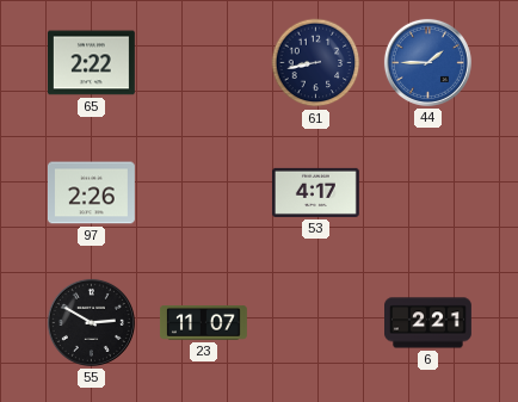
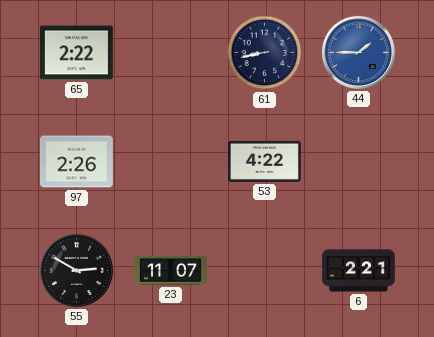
53: 4:17 -> 4:22
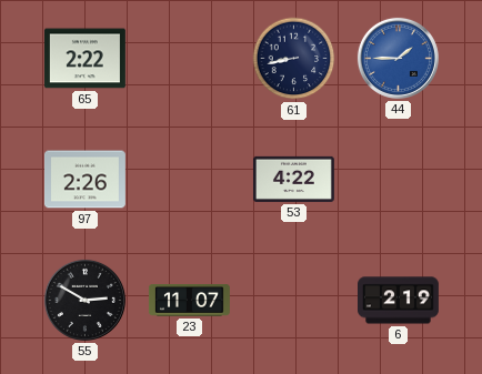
6: 2:21 -> 2:19
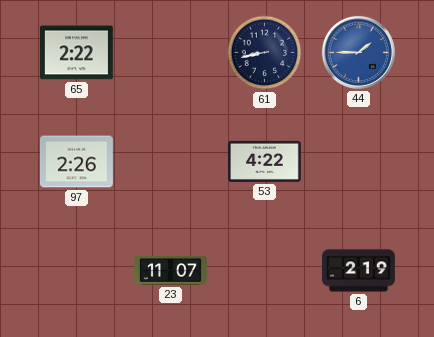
55: 2:50 -> none
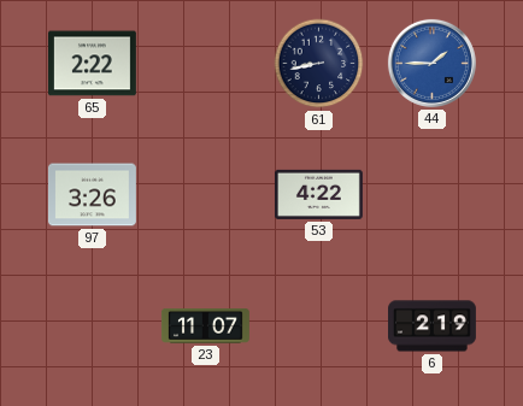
97: 2:26 -> 3:26
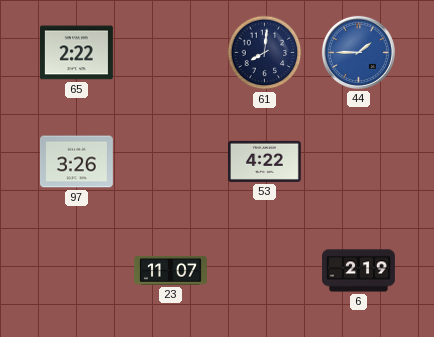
61: 8:43 -> 8:01
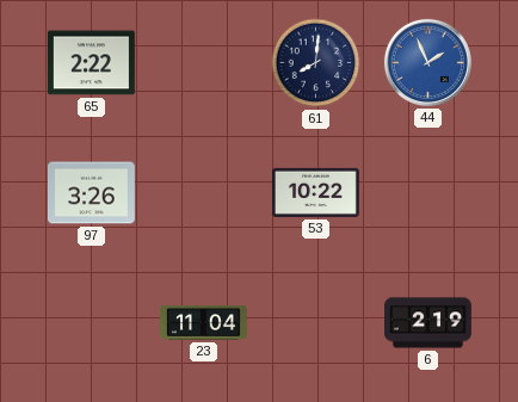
44: 1:45 -> 1:56
53: 4:22 -> 10:22
23: 11:07 -> 11:04
